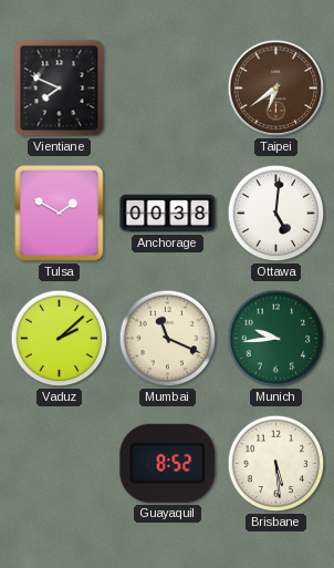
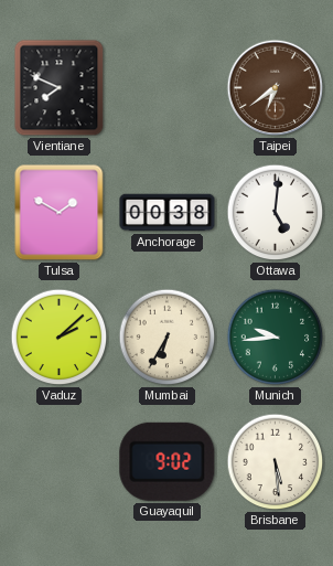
Mumbai: 11:19 -> 6:35
Guayaquil: 8:52 -> 9:02
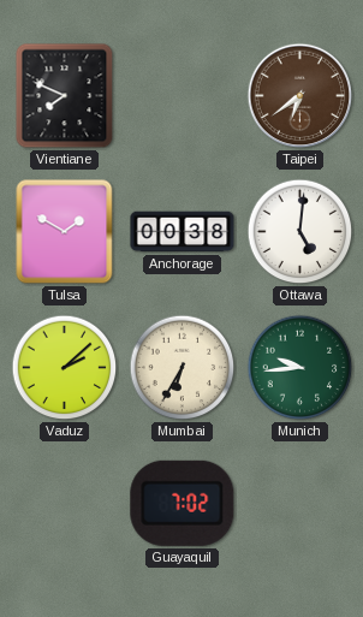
Guayaquil: 9:02 -> 7:02
Brisbane: 5:29 -> none
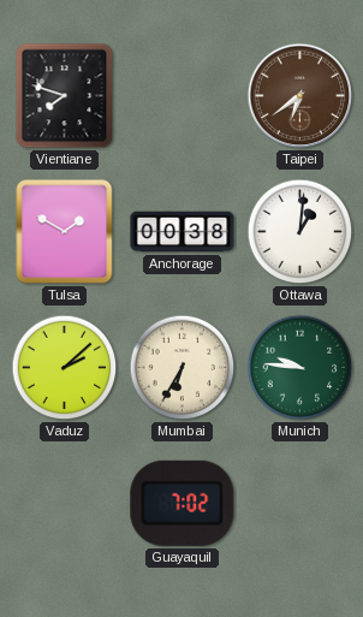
Vientiane: 7:49 -> 7:48
Ottawa: 5:01 -> 1:01
Munich: 9:44 -> 9:46
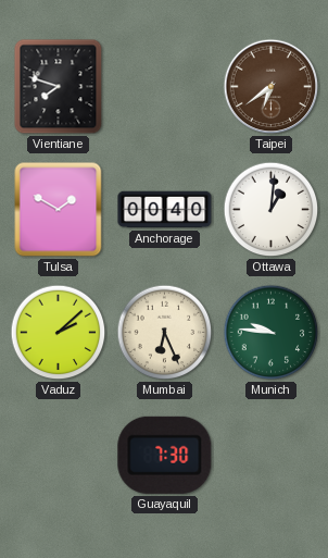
Anchorage: 00:38 -> 00:40
Mumbai: 6:35 -> 6:26
Guayaquil: 7:02 -> 7:30
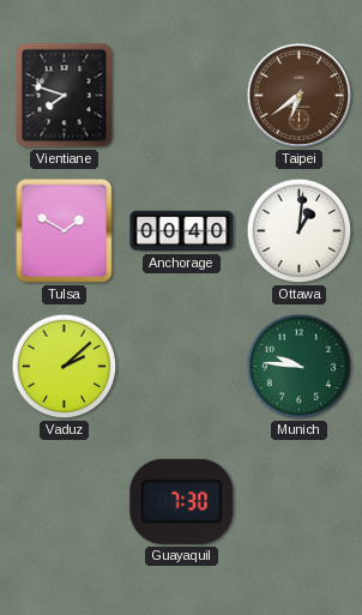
Mumbai: 6:26 -> none
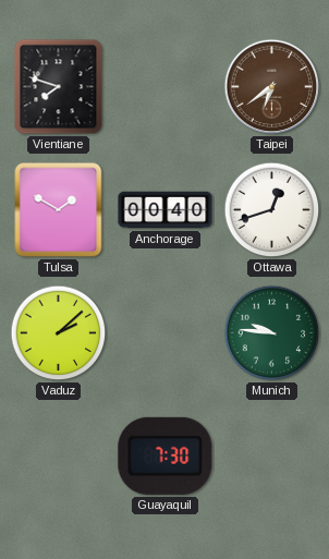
Ottawa: 1:01 -> 12:42
